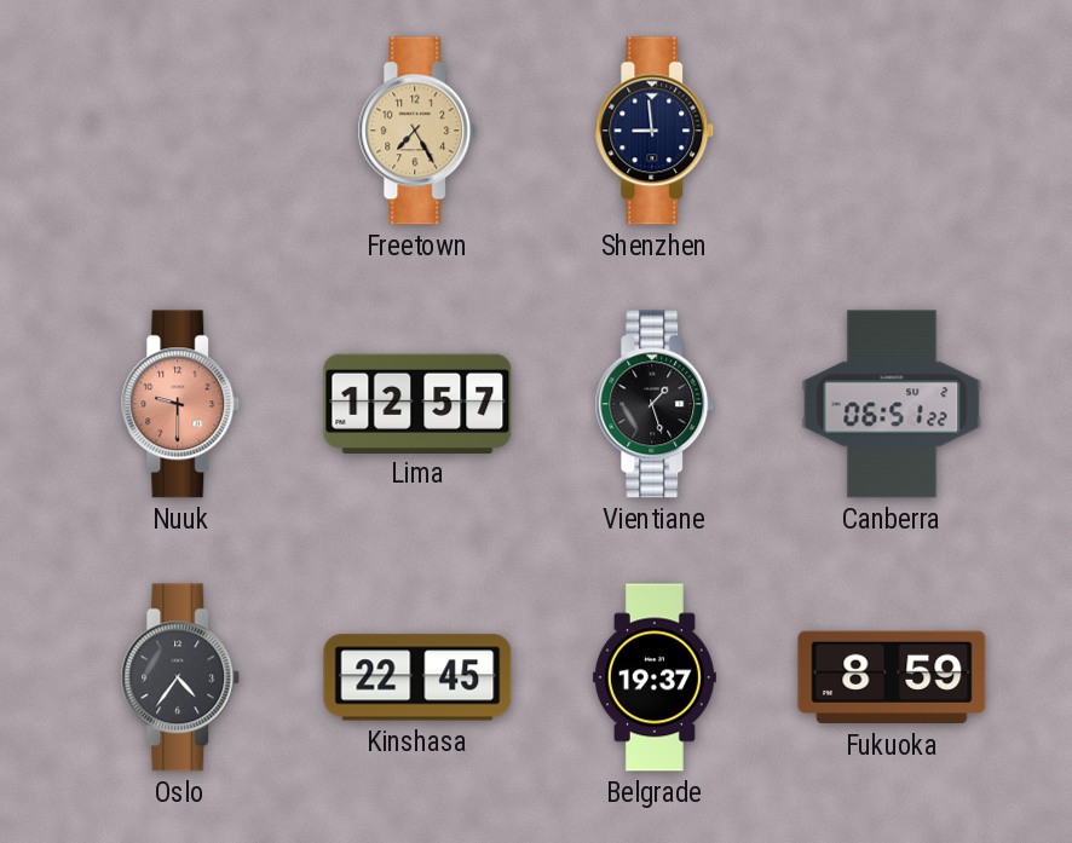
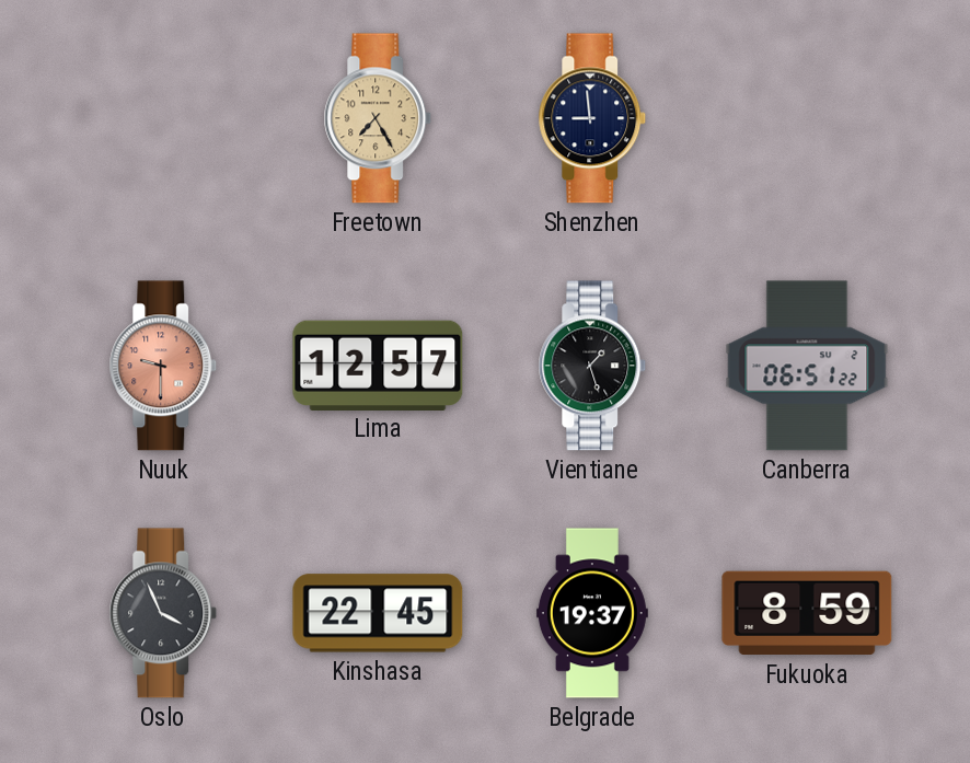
Oslo: 4:36 -> 3:56
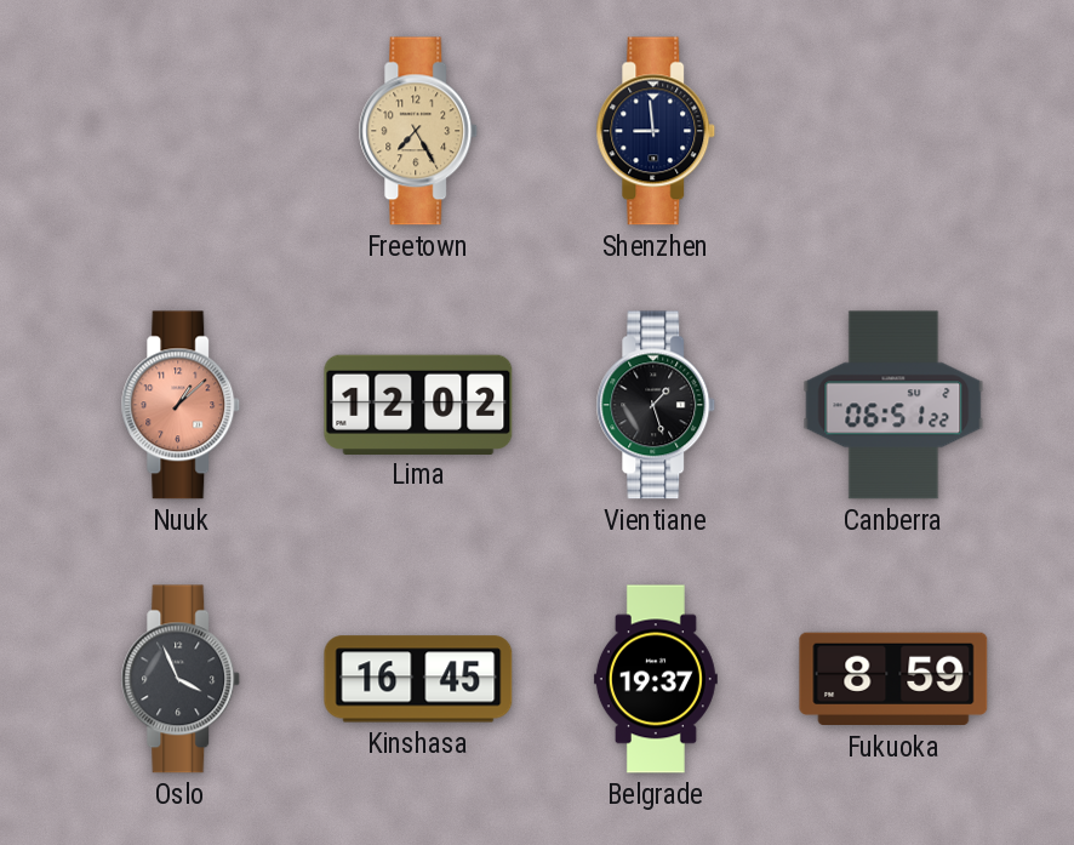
Nuuk: 9:30 -> 1:08
Lima: 12:57 -> 12:02
Kinshasa: 22:45 -> 16:45
